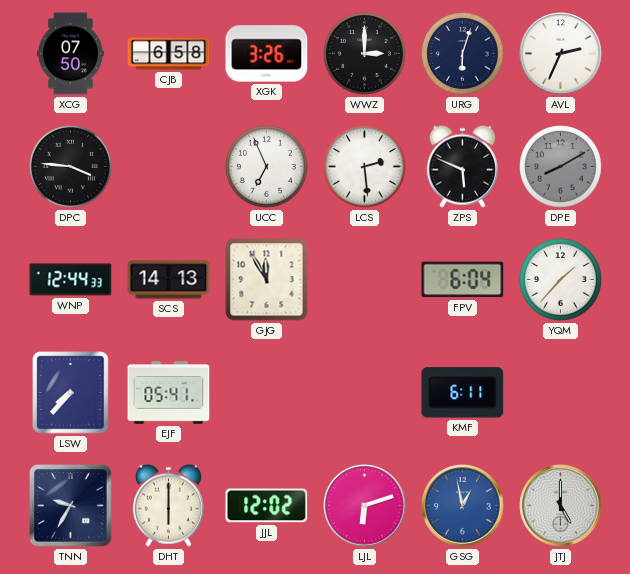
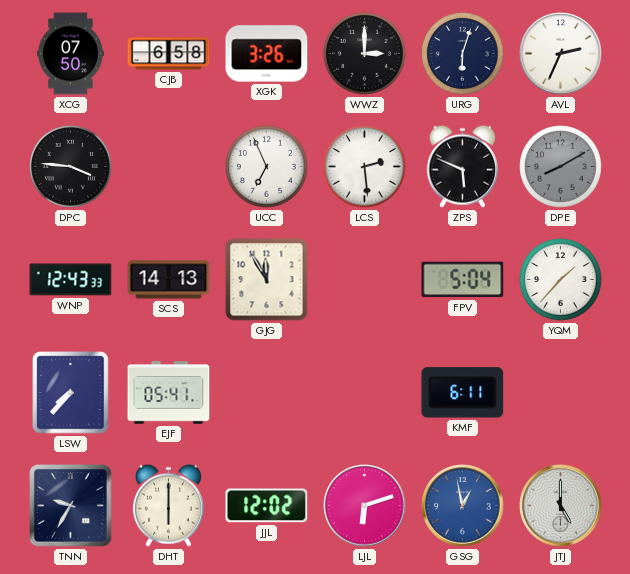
WNP: 12:44 -> 12:43
FPV: 6:04 -> 5:04
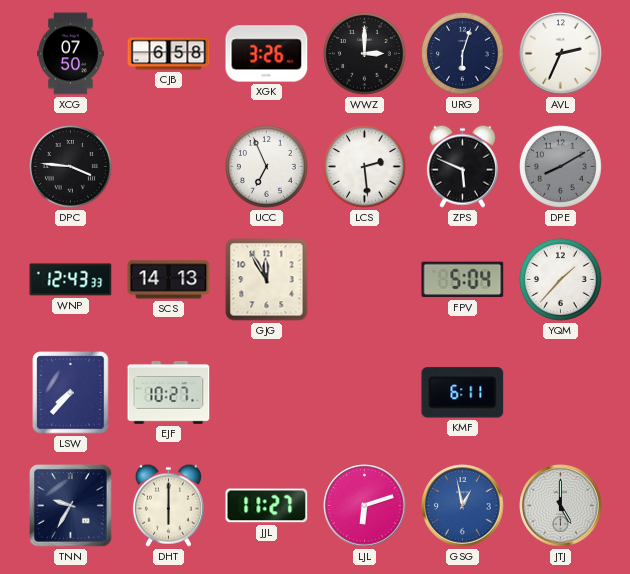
EJF: 05:41 -> 10:27
JJL: 12:02 -> 11:27
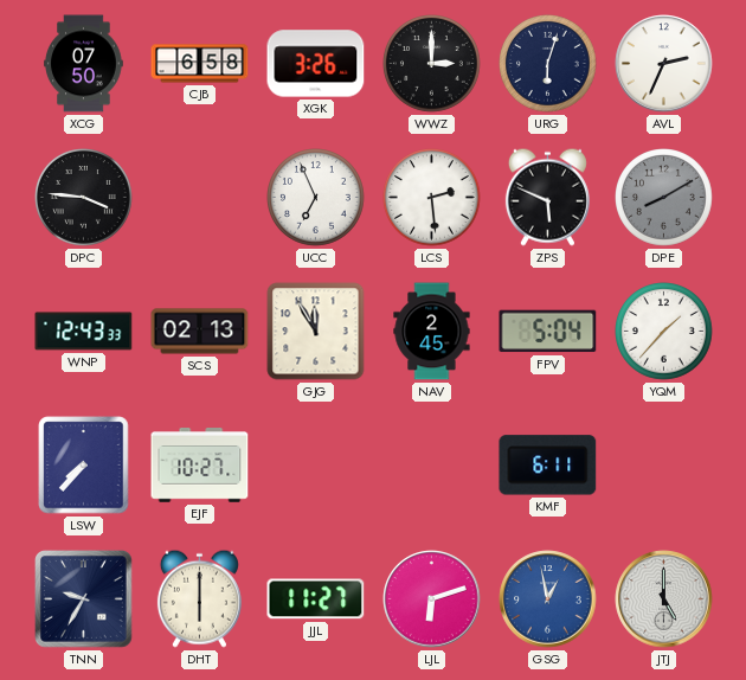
SCS: 14:13 -> 02:13
NAV: none -> 2:45
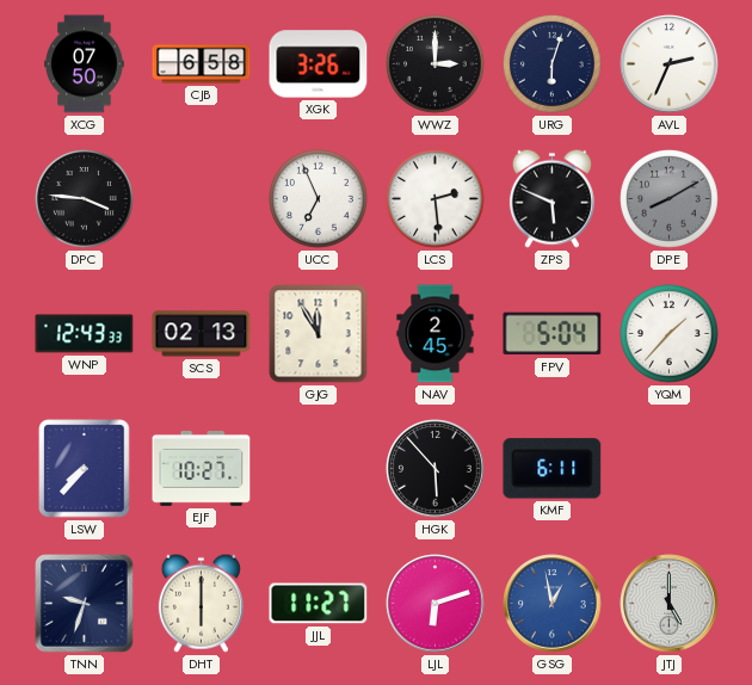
HGK: none -> 5:53
TNN: 9:35 -> 9:33
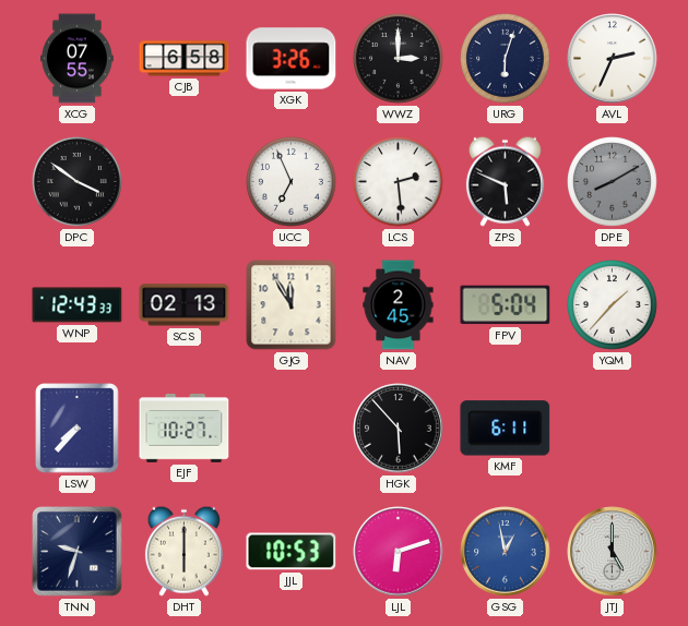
XCG: 07:50 -> 07:55
DPC: 3:46 -> 3:51
JJL: 11:27 -> 10:53
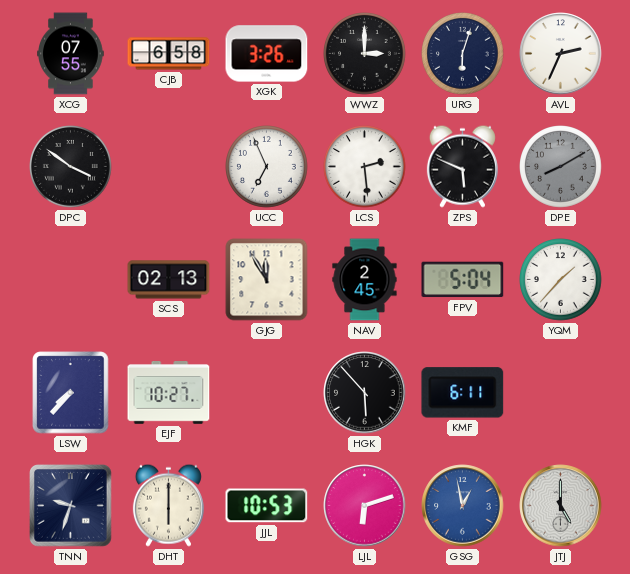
WNP: 12:43 -> none
